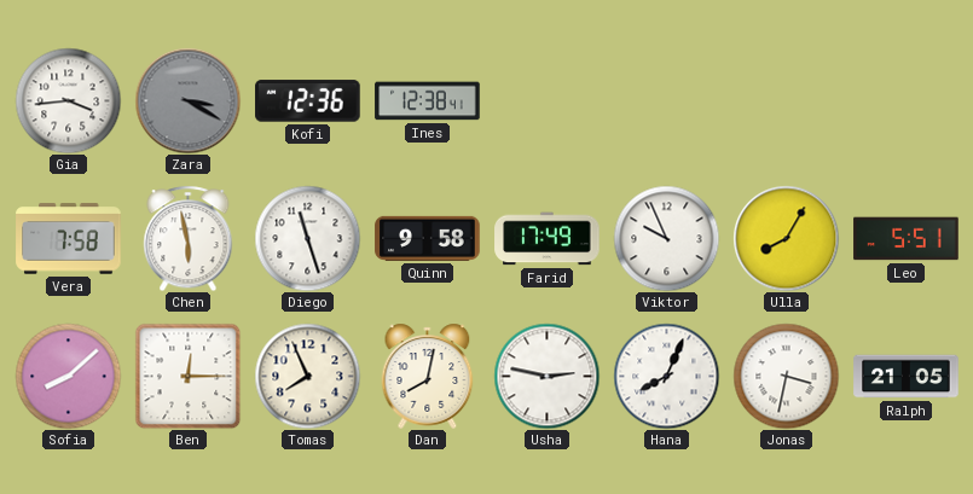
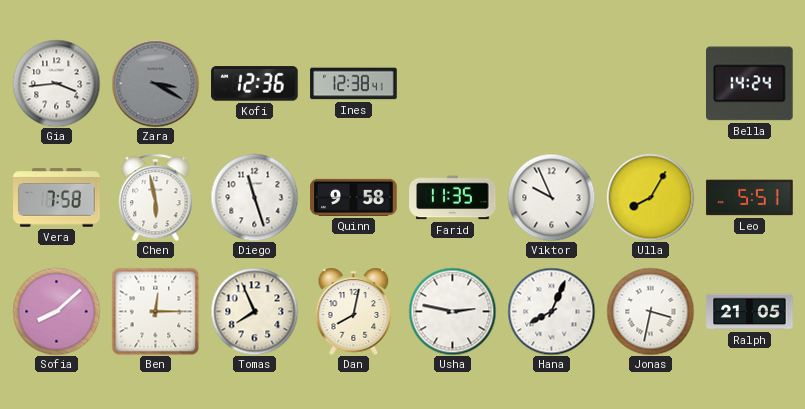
Bella: none -> 14:24
Farid: 17:49 -> 11:35
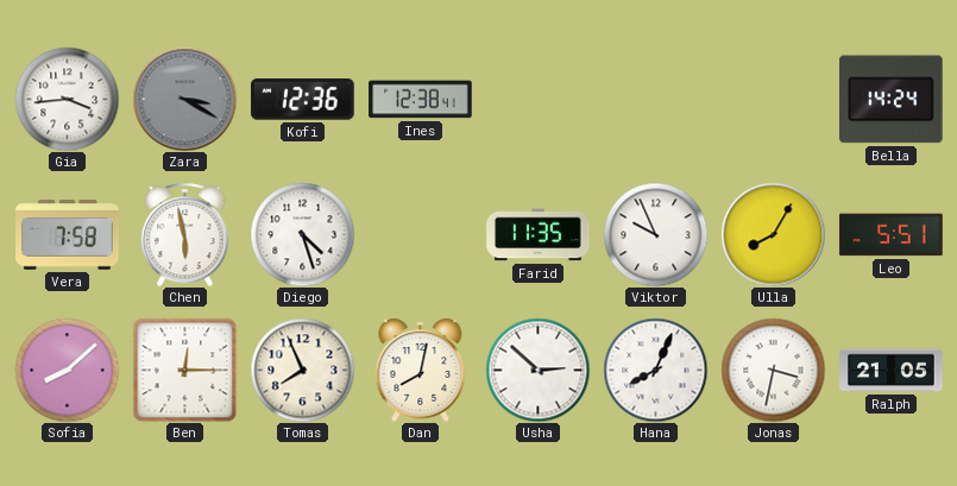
Diego: 11:27 -> 4:27
Quinn: 9:58 -> none
Usha: 2:47 -> 2:52
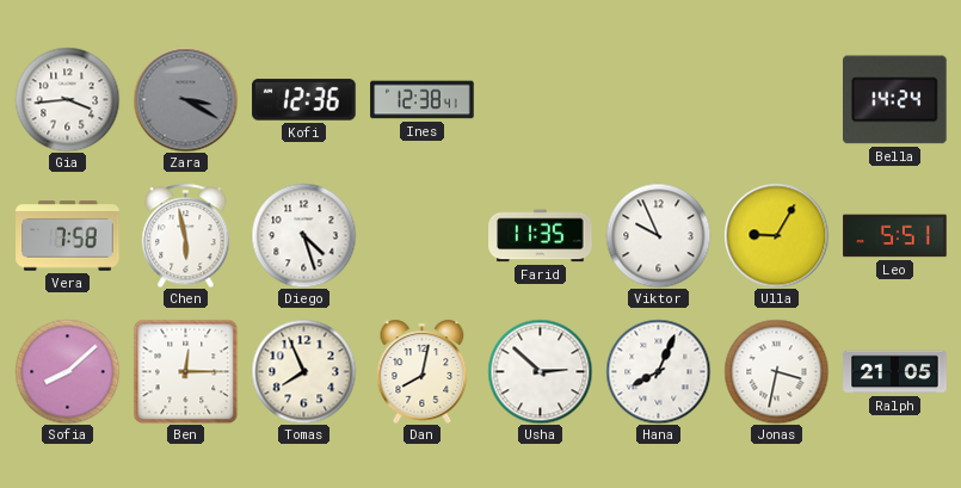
Ulla: 8:05 -> 9:05
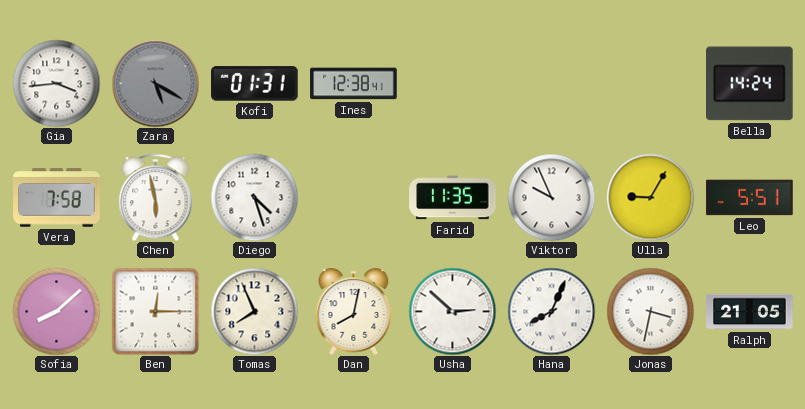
Zara: 3:20 -> 5:20
Kofi: 12:36 -> 01:31
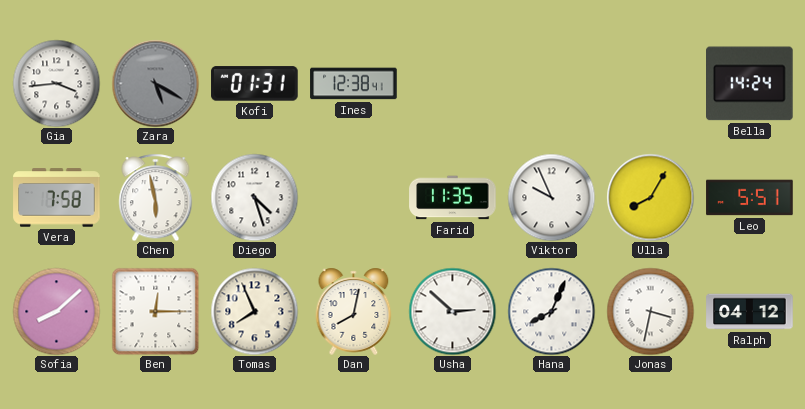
Ulla: 9:05 -> 8:05
Ralph: 21:05 -> 04:12
